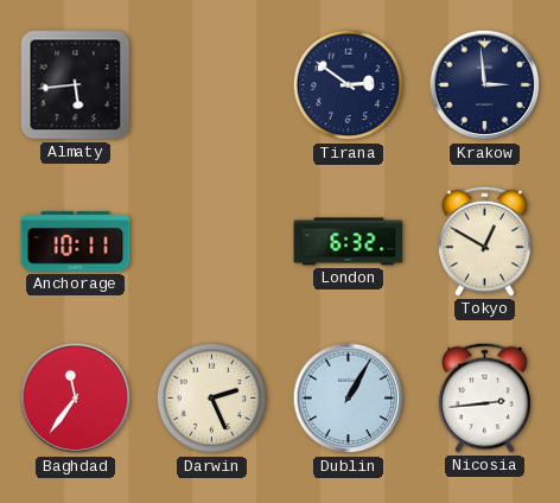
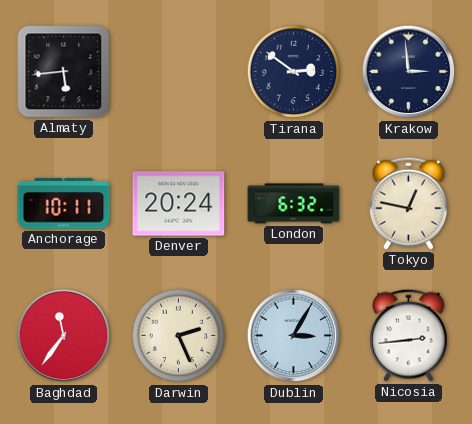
Denver: none -> 20:24
Tokyo: 12:50 -> 12:47
Dublin: 1:05 -> 3:05
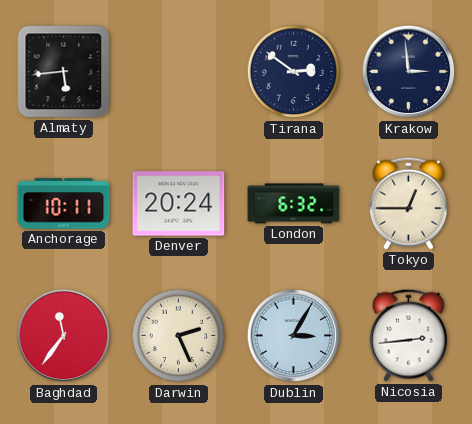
Tokyo: 12:47 -> 12:45
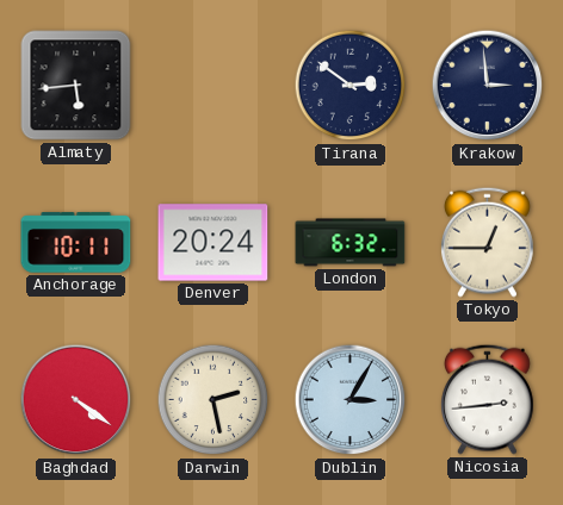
Baghdad: 11:36 -> 4:21
Darwin: 2:26 -> 2:28
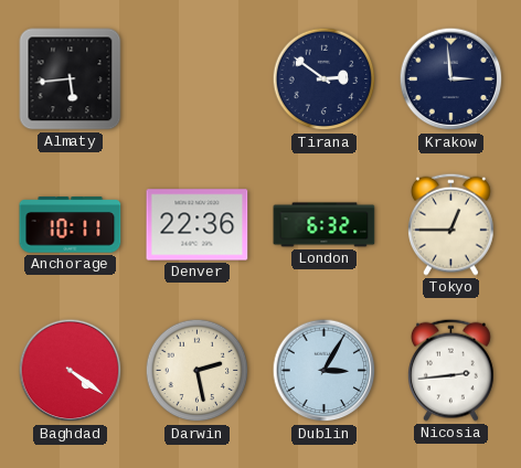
Denver: 20:24 -> 22:36
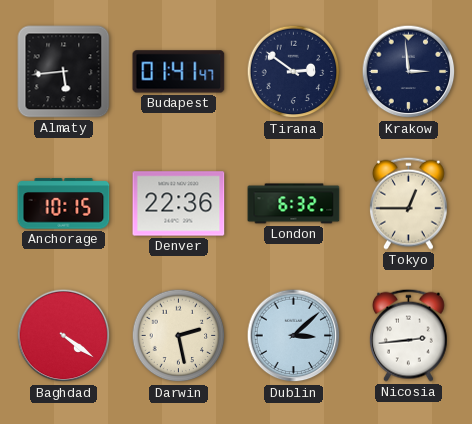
Budapest: none -> 01:41
Anchorage: 10:11 -> 10:15
Dublin: 3:05 -> 3:08
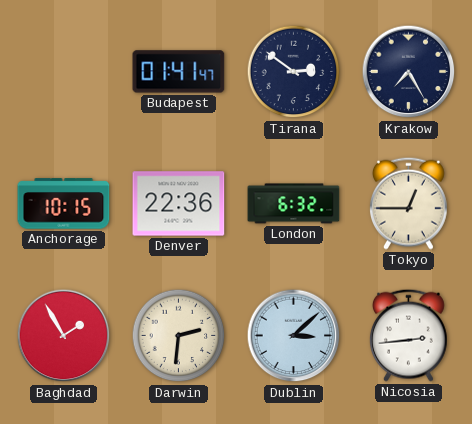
Almaty: 5:44 -> none
Krakow: 2:59 -> 7:25
Baghdad: 4:21 -> 1:55
Darwin: 2:28 -> 2:31
